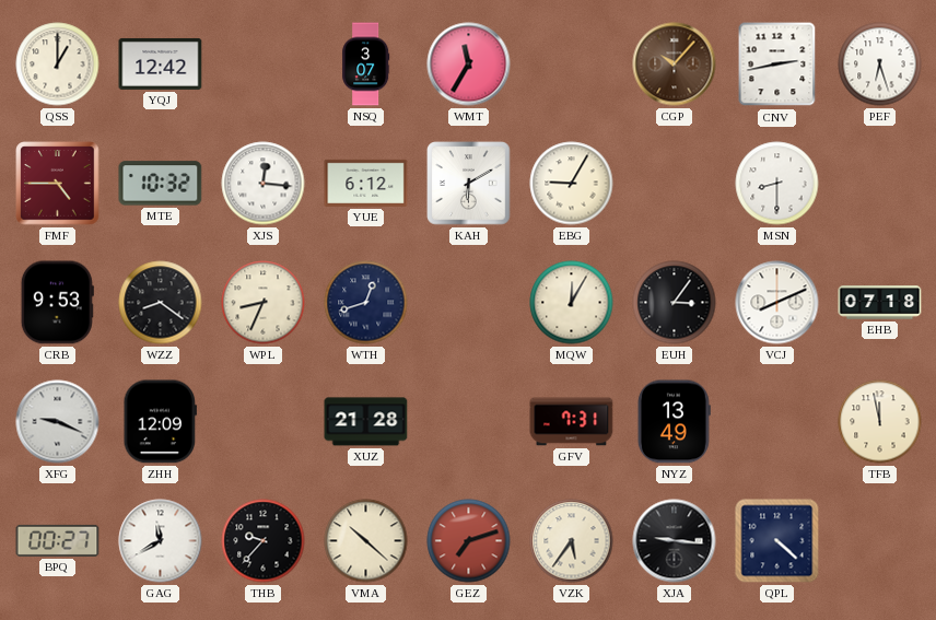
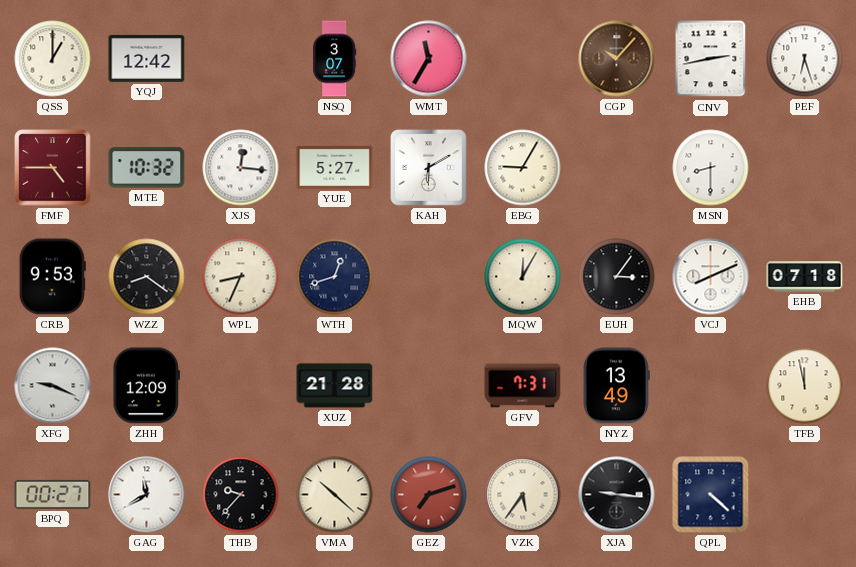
YUE: 6:12 -> 5:27
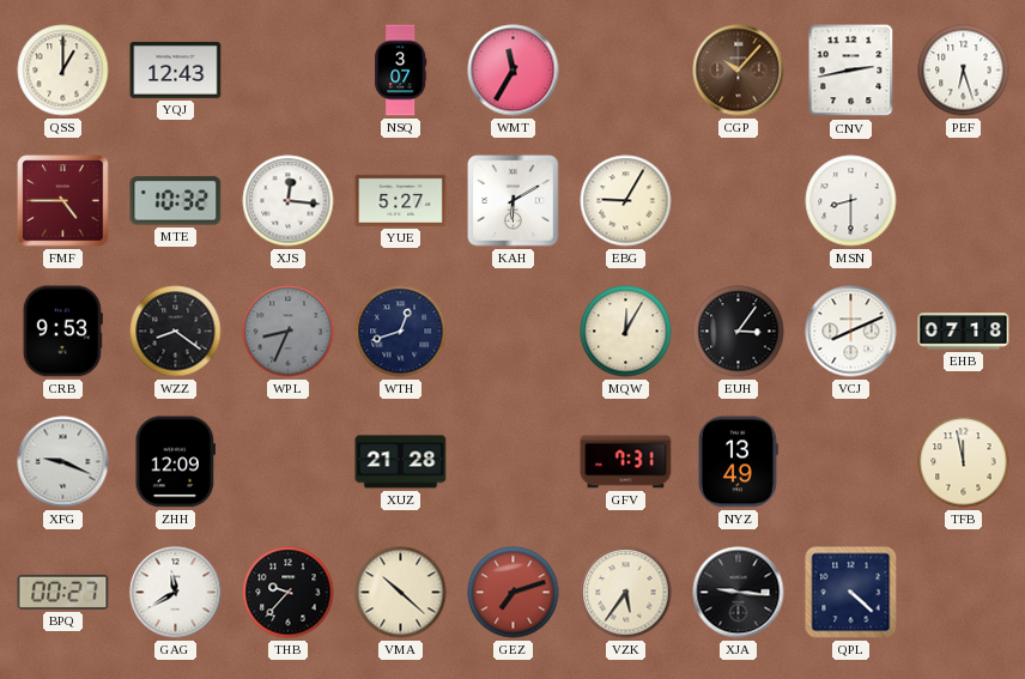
YQJ: 12:42 -> 12:43
WPL dial: cream -> grey
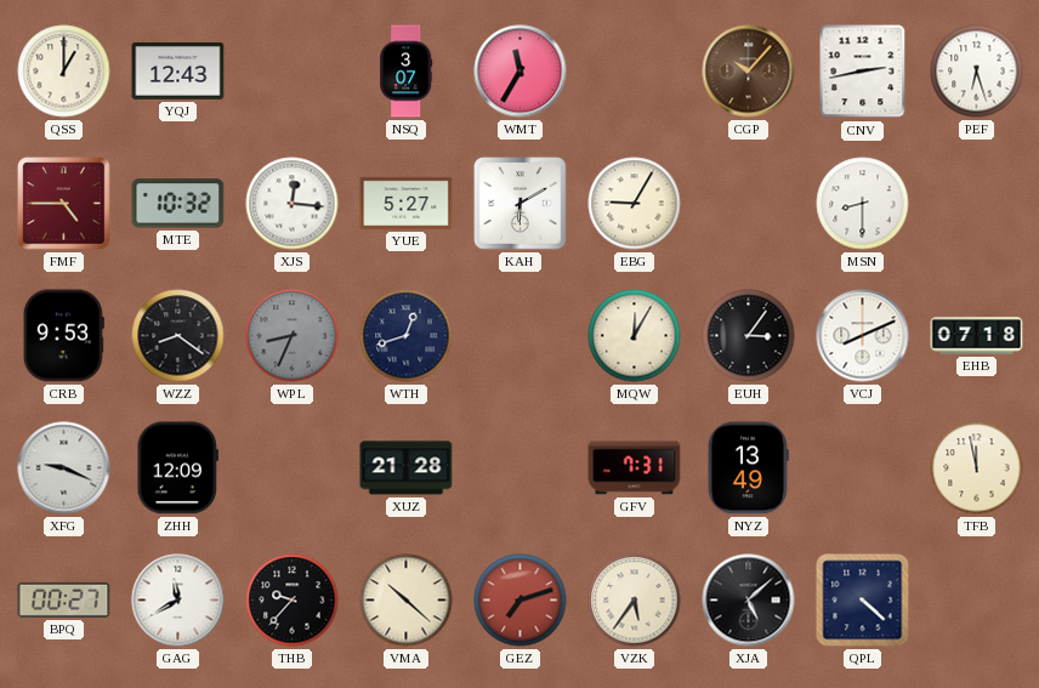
XJA: 9:16 -> 5:08
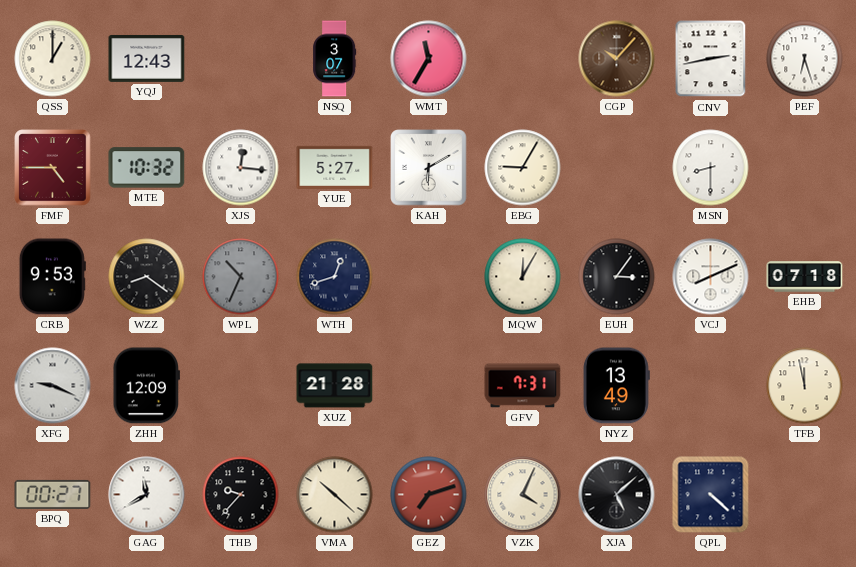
WPL: 8:34 -> 10:34
VZK: 5:36 -> 4:04
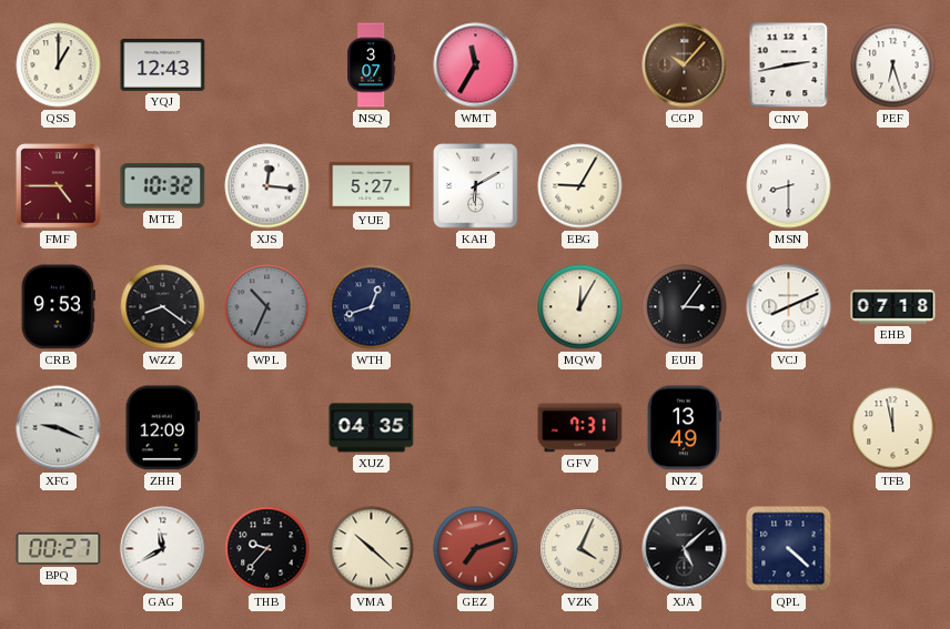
XUZ: 21:28 -> 04:35
